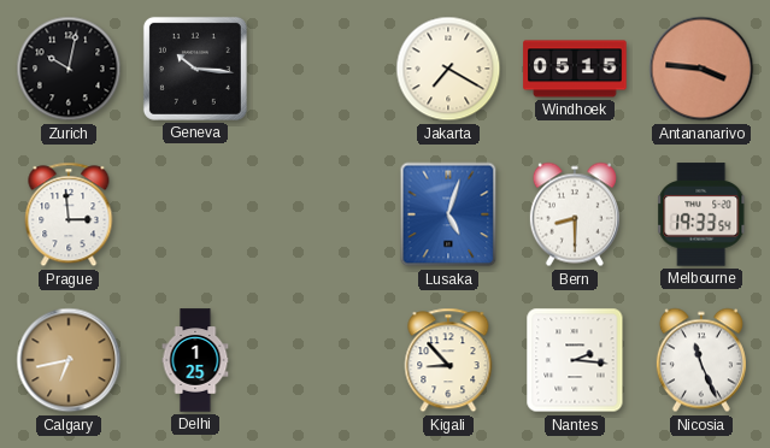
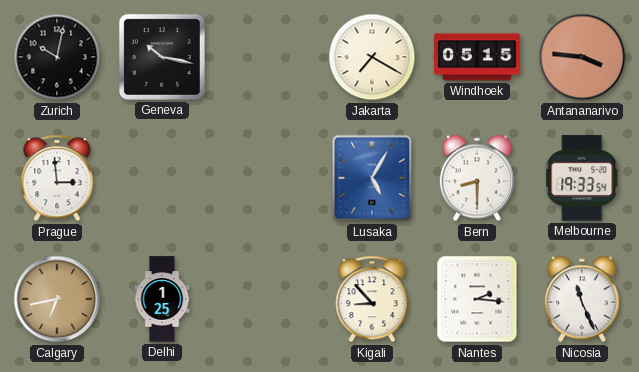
Geneva: 10:16 -> 10:17
Lusaka: 5:03 -> 5:05
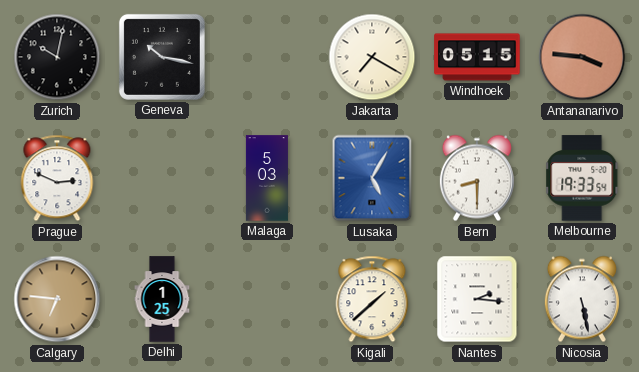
Prague: 2:59 -> 2:49
Malaga: none -> 5:03
Calgary: 6:43 -> 6:46
Kigali: 8:53 -> 1:38
Nicosia: 11:26 -> 5:28
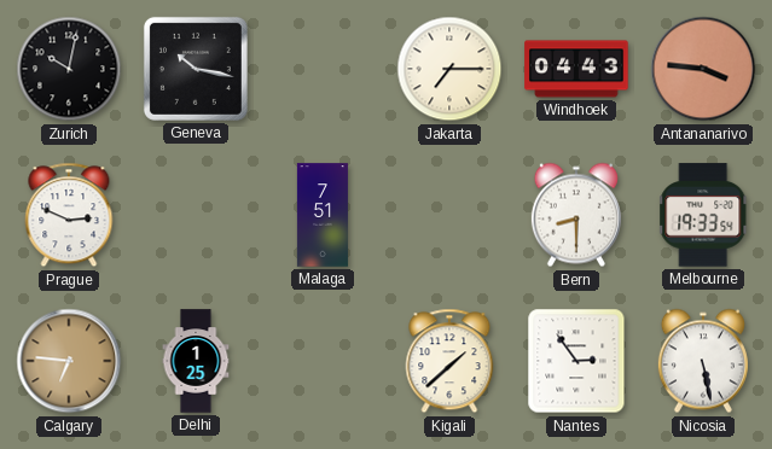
Jakarta: 7:20 -> 7:15
Windhoek: 05:15 -> 04:43
Malaga: 5:03 -> 7:51
Lusaka: 5:05 -> none
Nantes: 2:16 -> 2:54
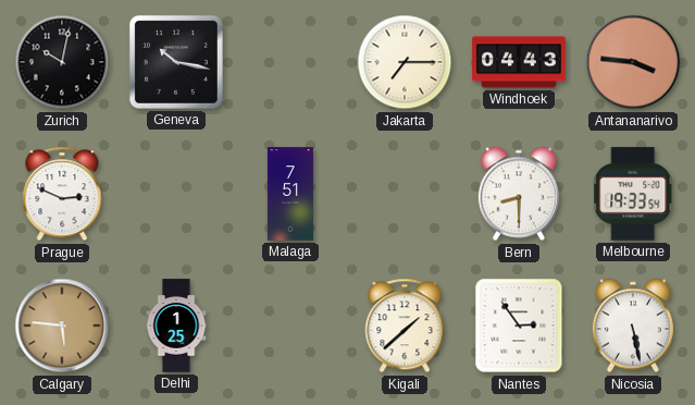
Calgary: 6:46 -> 5:46
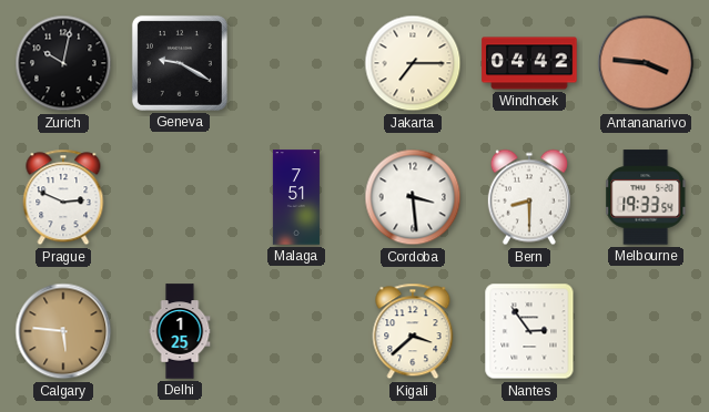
Geneva: 10:17 -> 9:20
Windhoek: 04:43 -> 04:42
Cordoba: none -> 3:29
Kigali: 1:38 -> 3:38
Nicosia: 5:28 -> none
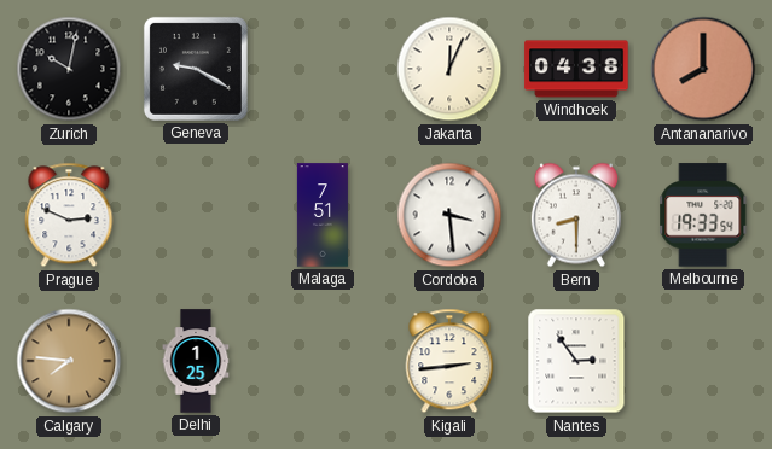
Jakarta: 7:15 -> 12:04
Windhoek: 04:42 -> 04:38
Antananarivo: 3:46 -> 8:00
Calgary: 5:46 -> 7:46
Kigali: 3:38 -> 2:44
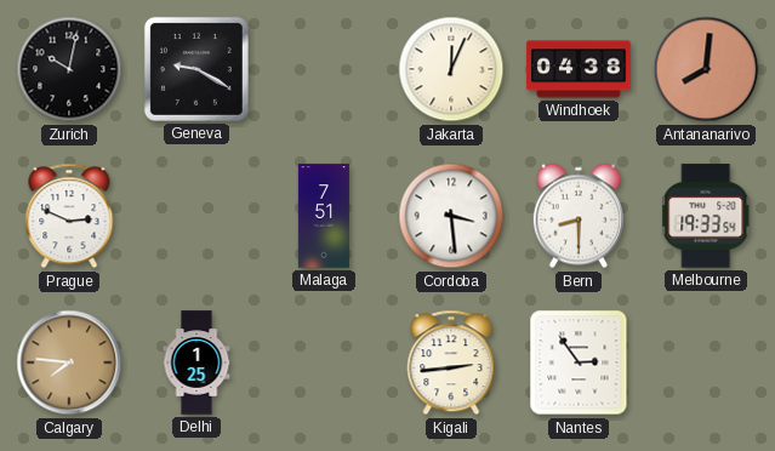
Antananarivo: 8:00 -> 8:01
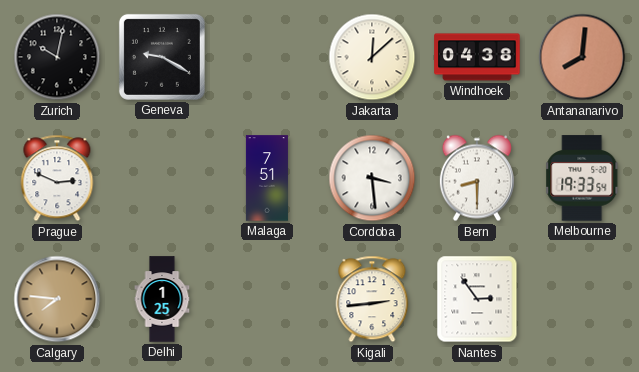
Jakarta: 12:04 -> 12:08
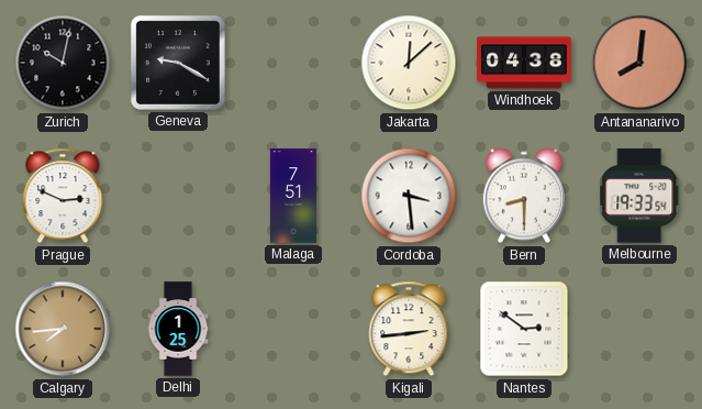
Calgary: 7:46 -> 7:44
Nantes: 2:54 -> 2:51
